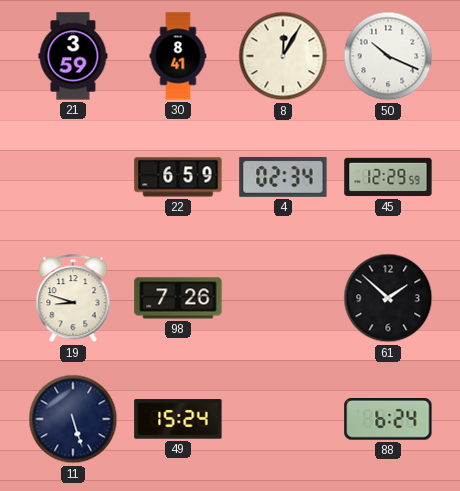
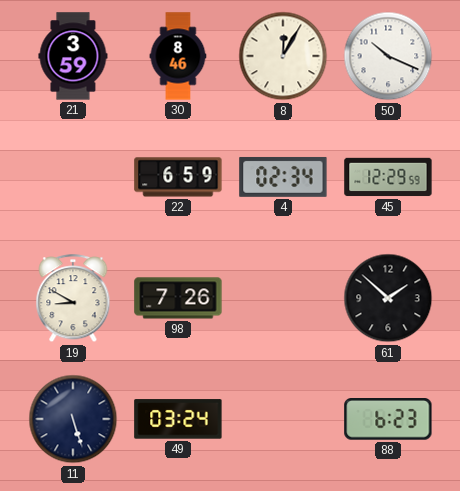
30: 8:41 -> 8:46
19: 8:48 -> 8:50
49: 15:24 -> 03:24
88: 6:24 -> 6:23
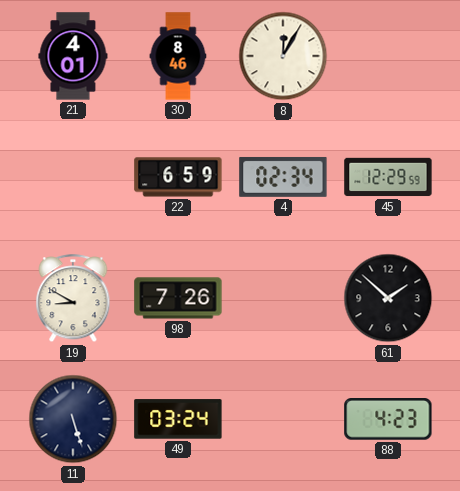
21: 3:59 -> 4:01
50: 10:19 -> none
88: 6:23 -> 4:23
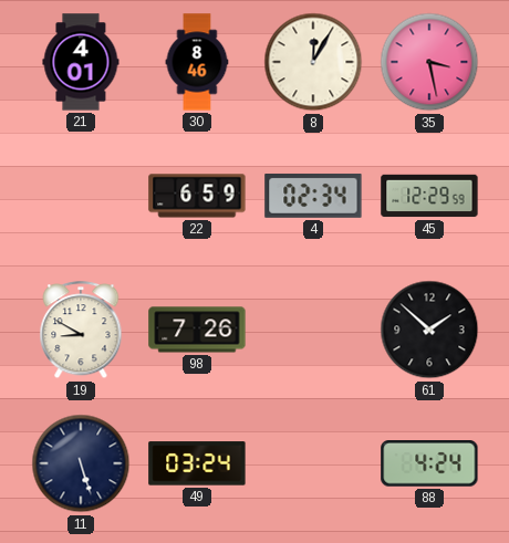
35: none -> 3:28
88: 4:23 -> 4:24
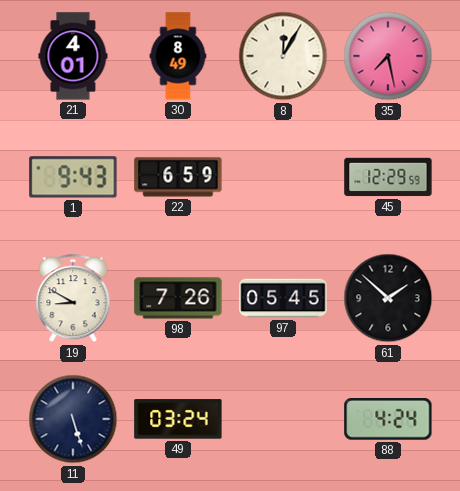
30: 8:46 -> 8:49
35: 3:28 -> 7:28
1: none -> 9:43
4: 02:34 -> none
97: none -> 05:45
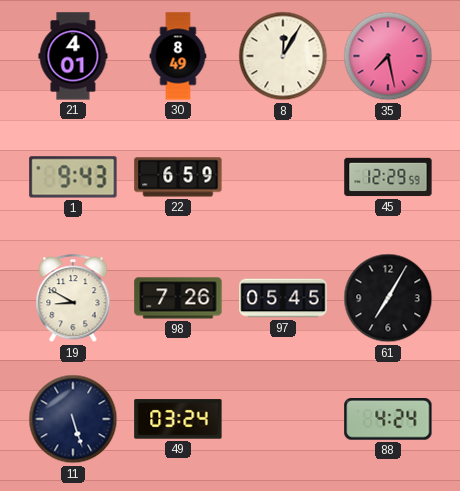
61: 1:52 -> 7:05
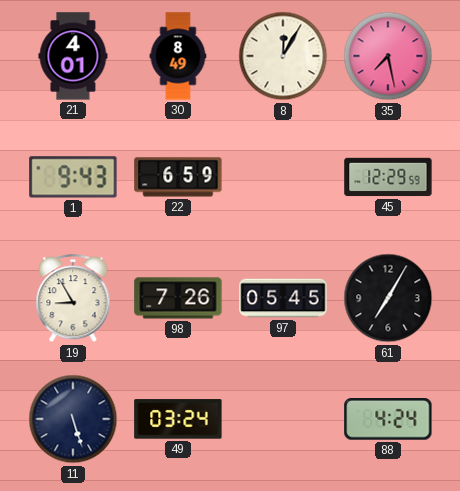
19: 8:50 -> 8:55
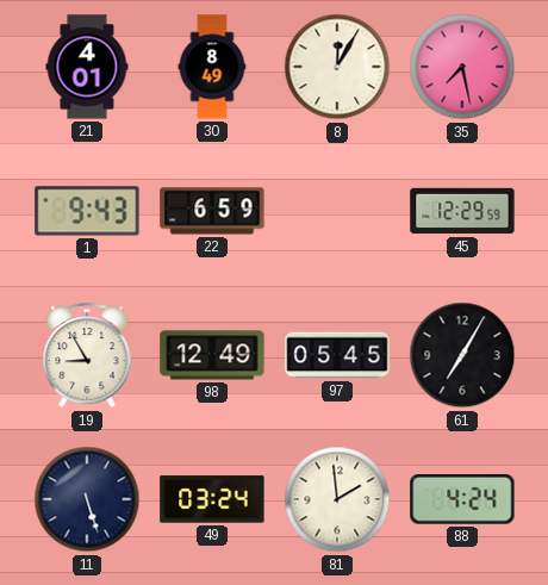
98: 7:26 -> 12:49
81: none -> 1:59
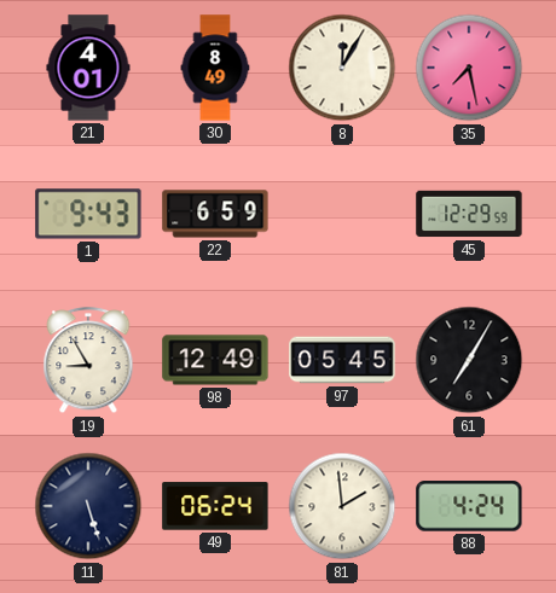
49: 03:24 -> 06:24
